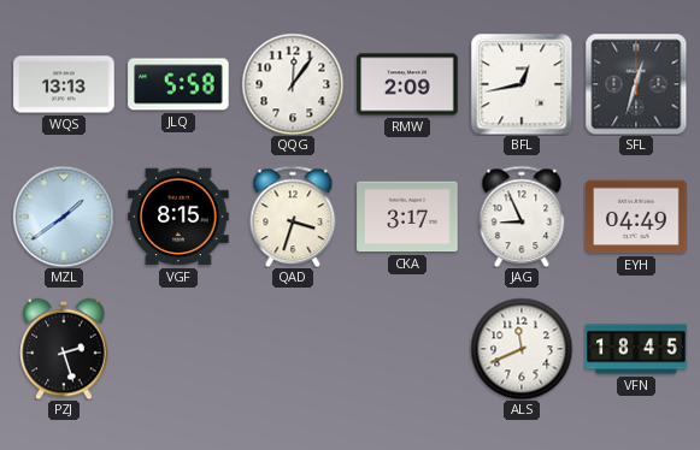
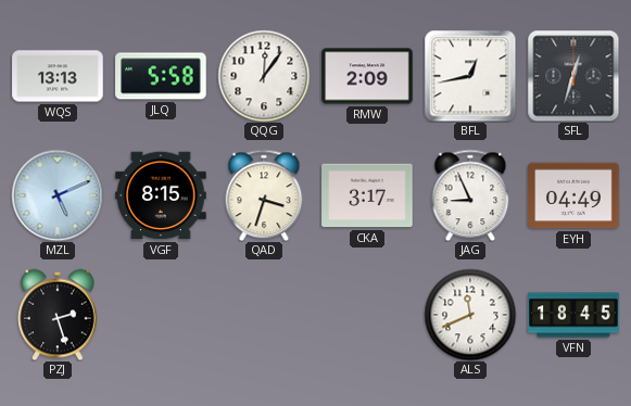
MZL: 1:39 -> 5:11
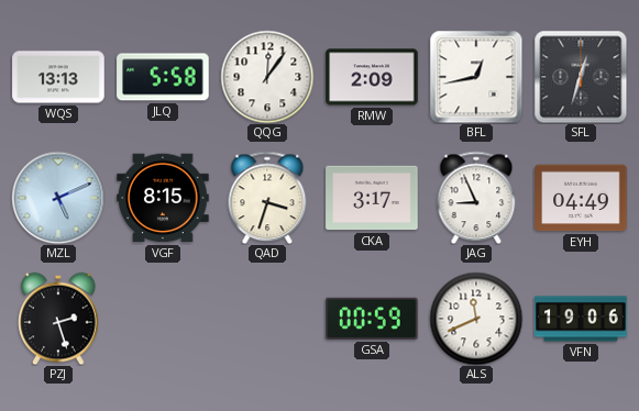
GSA: none -> 00:59
VFN: 18:45 -> 19:06
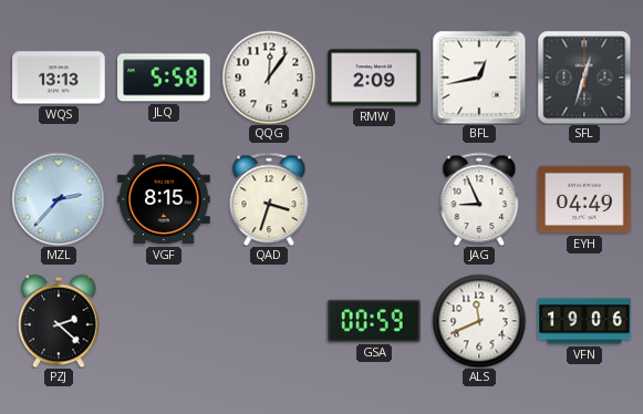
MZL: 5:11 -> 2:37
CKA: 3:17 -> none
PZJ: 2:27 -> 2:22
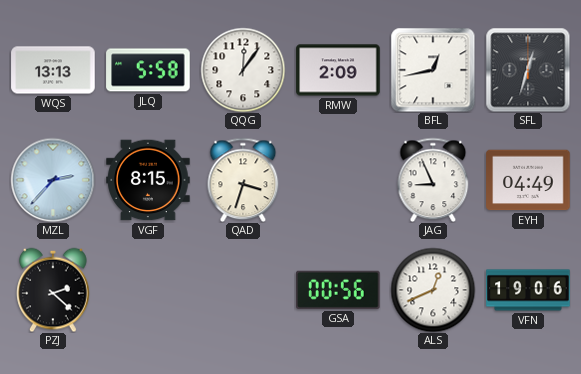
GSA: 00:59 -> 00:56
ALS: 11:41 -> 12:41
